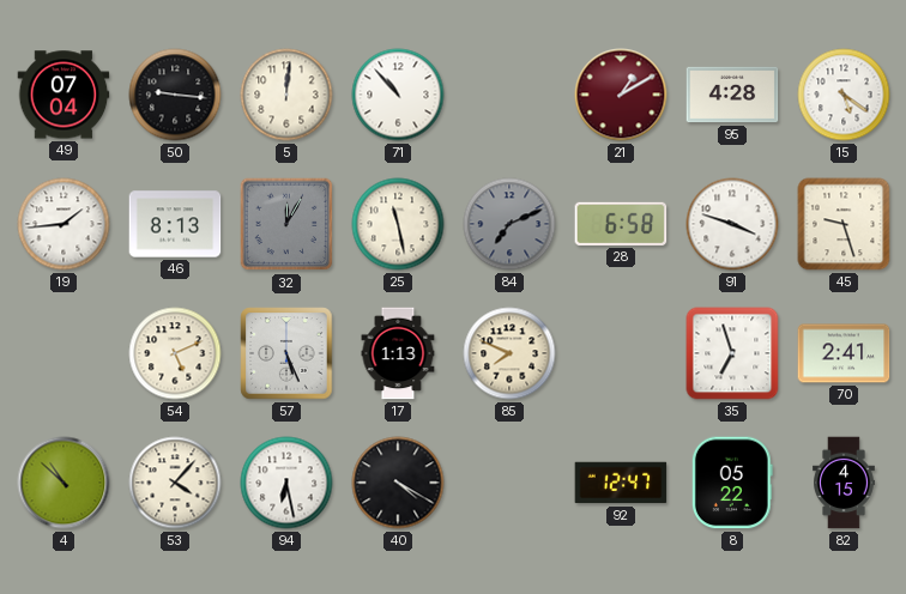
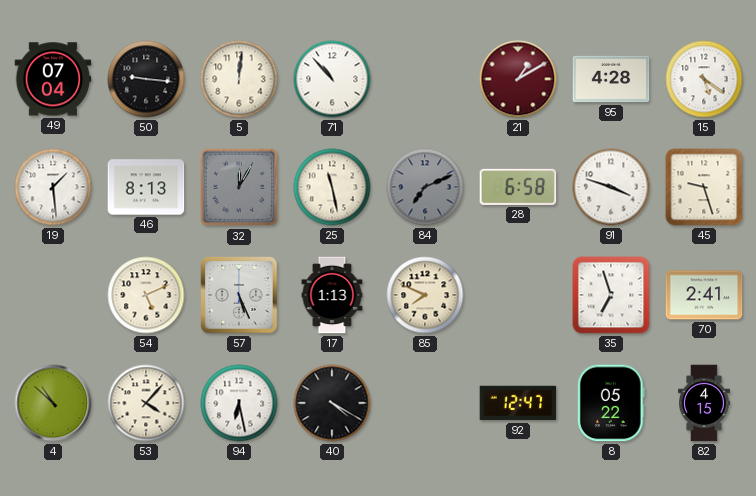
19: 1:44 -> 1:29
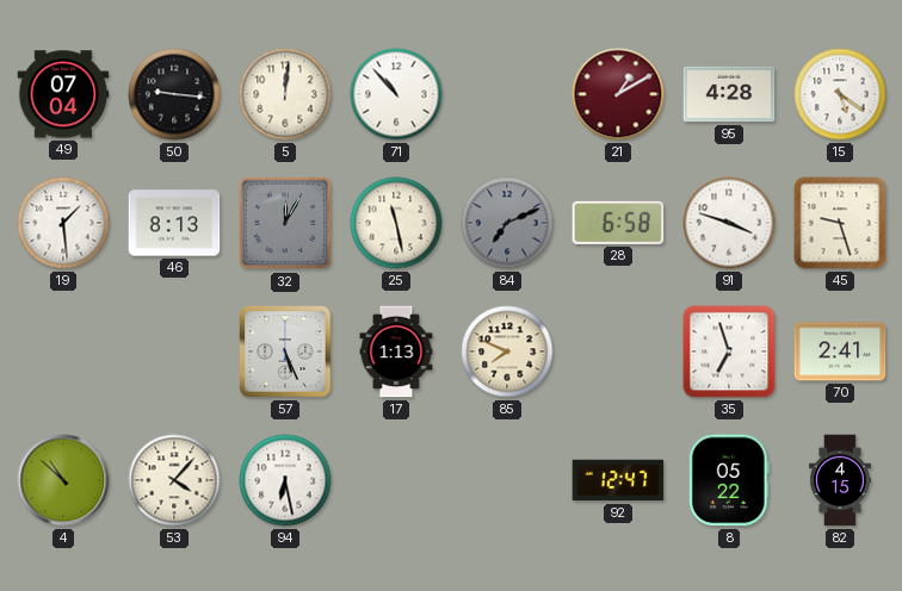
54: 5:11 -> none
40: 4:20 -> none
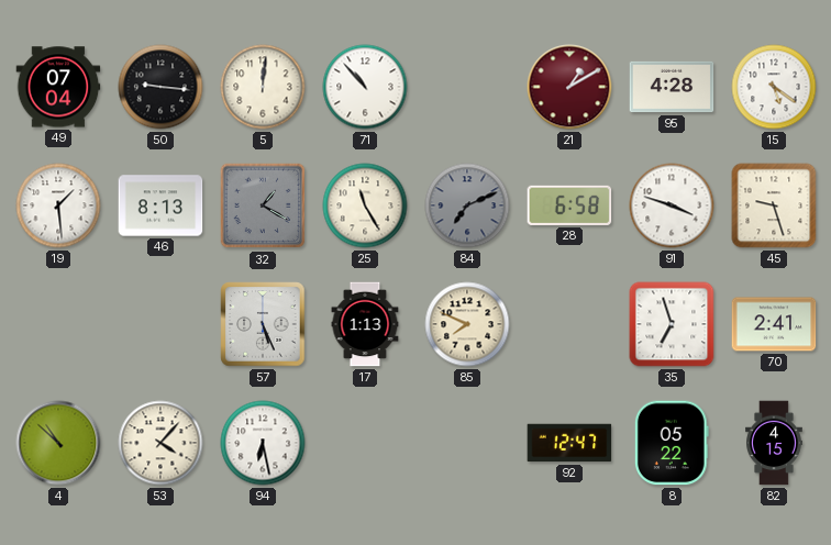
32: 12:05 -> 1:20
25: 11:28 -> 11:25
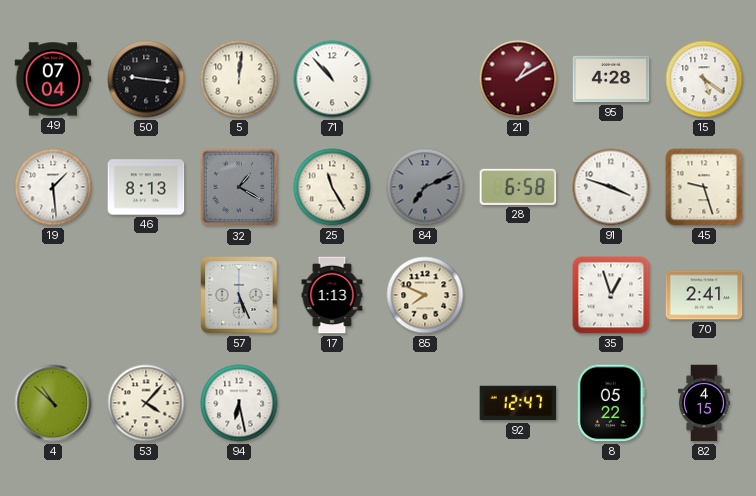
35: 6:57 -> 12:57
